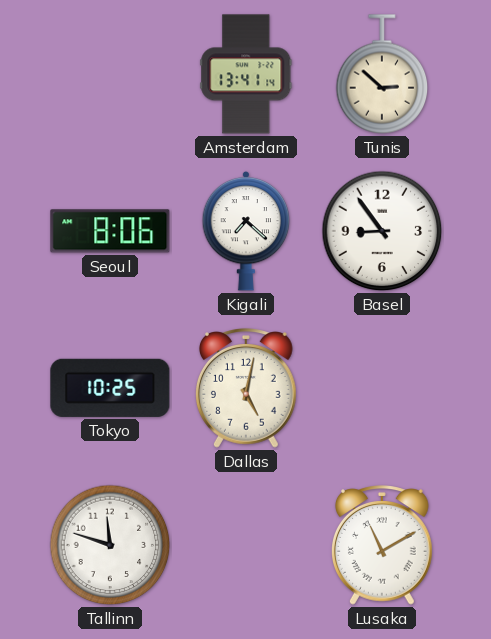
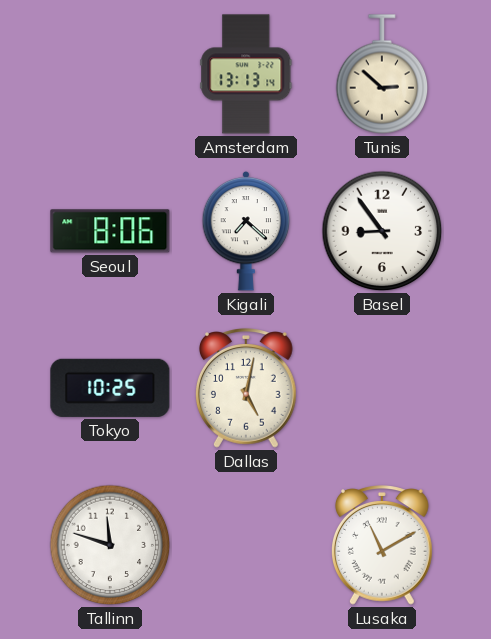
Amsterdam: 13:41 -> 13:13
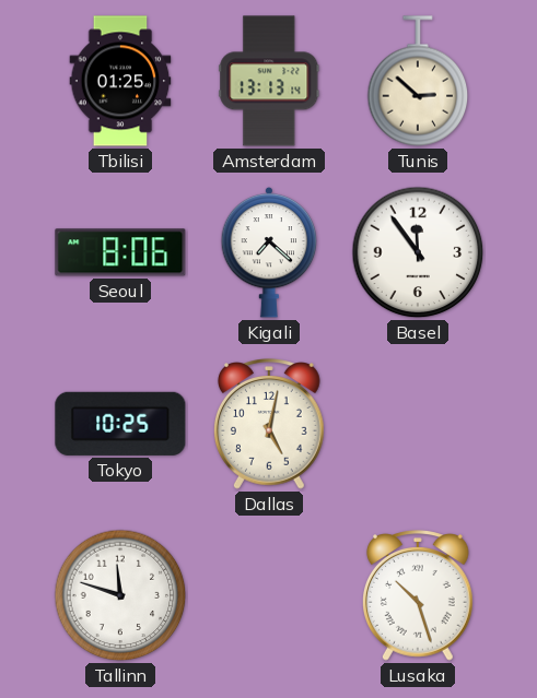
Tbilisi: none -> 01:25
Basel: 8:54 -> 11:54
Lusaka: 11:10 -> 10:27
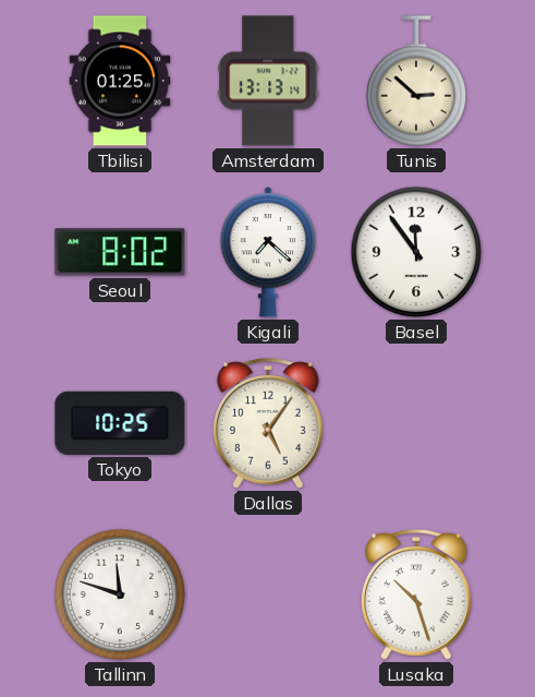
Seoul: 8:06 -> 8:02
Dallas: 5:02 -> 5:06
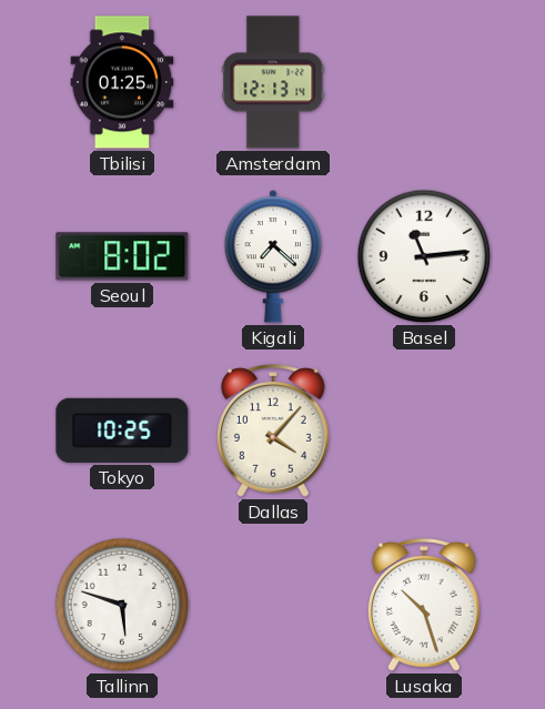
Amsterdam: 13:13 -> 12:13
Tunis: 2:52 -> none
Basel: 11:54 -> 11:14
Dallas: 5:06 -> 4:07
Tallinn: 11:48 -> 5:48
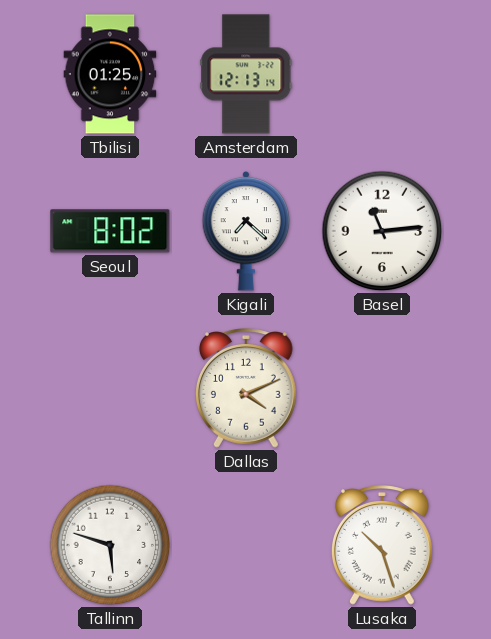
Tokyo: 10:25 -> none
Dallas: 4:07 -> 4:11
